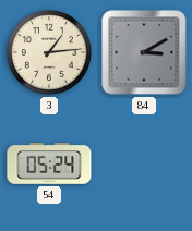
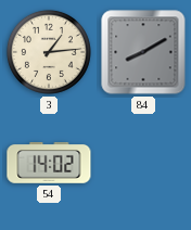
84: 3:10 -> 8:10
54: 05:24 -> 14:02
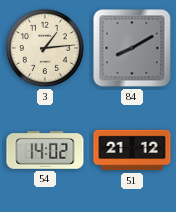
51: none -> 21:12
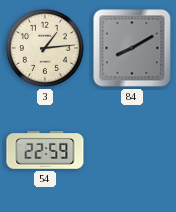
54: 14:02 -> 22:59
51: 21:12 -> none
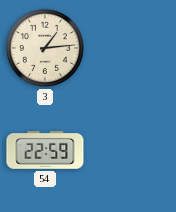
84: 8:10 -> none
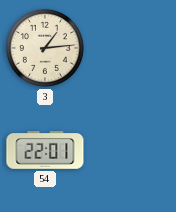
54: 22:59 -> 22:01
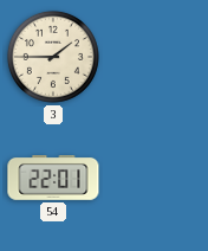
3: 1:14 -> 1:45
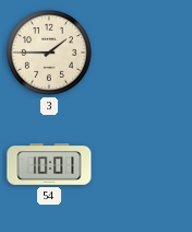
54: 22:01 -> 10:01
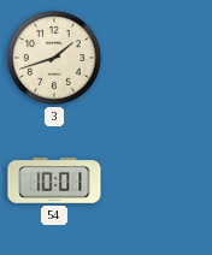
3: 1:45 -> 1:42
